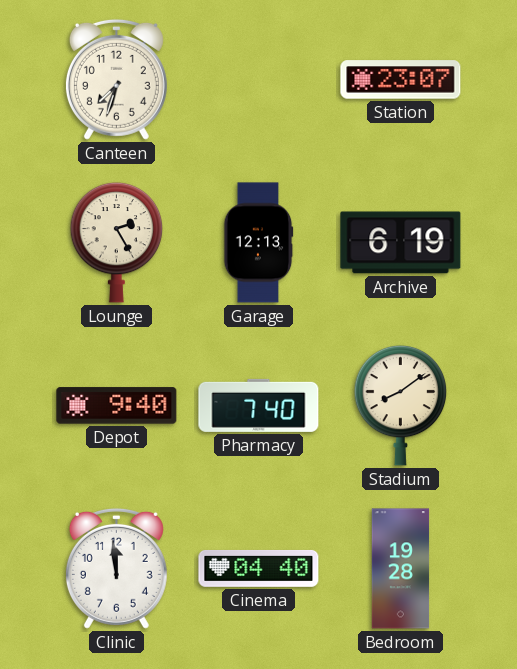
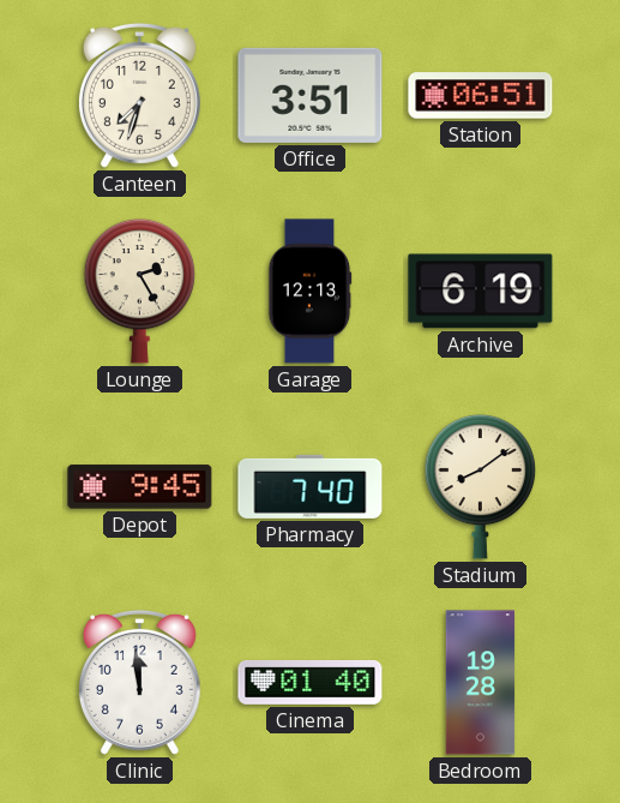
Office: none -> 3:51
Station: 23:07 -> 06:51
Depot: 9:40 -> 9:45
Cinema: 04:40 -> 01:40
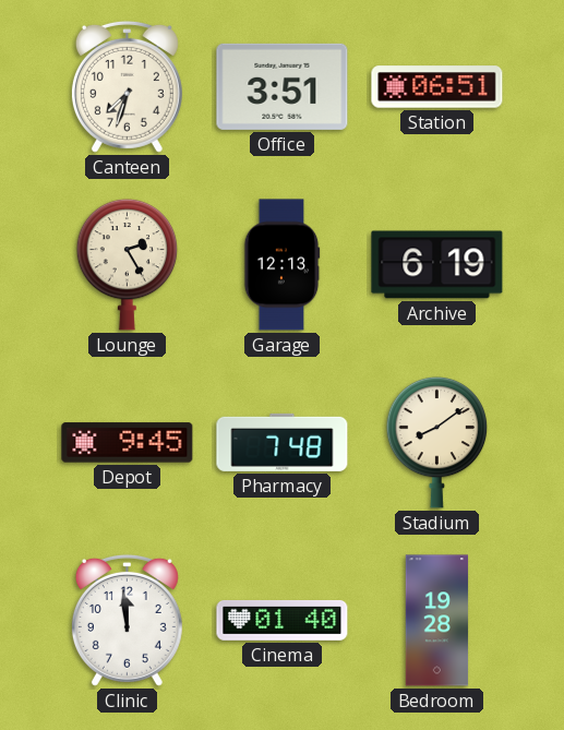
Pharmacy: 7:40 -> 7:48
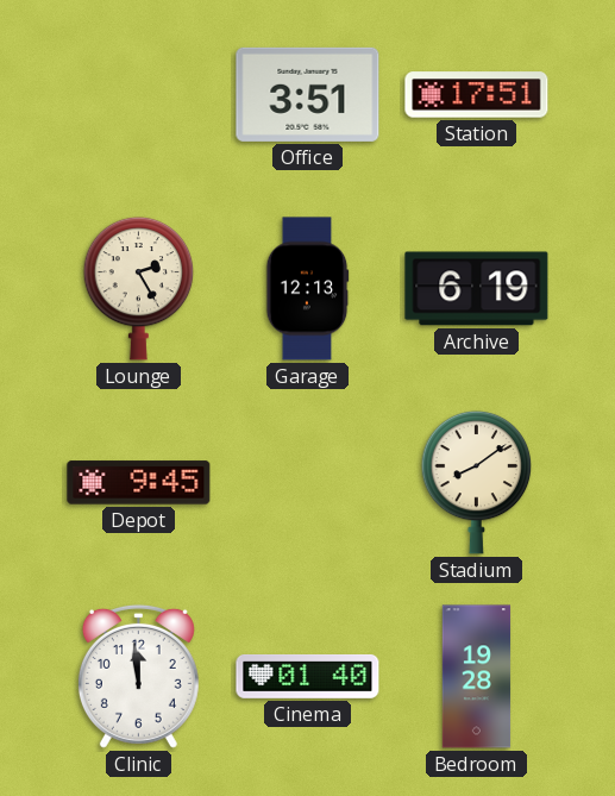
Canteen: 7:33 -> none
Station: 06:51 -> 17:51
Pharmacy: 7:48 -> none
